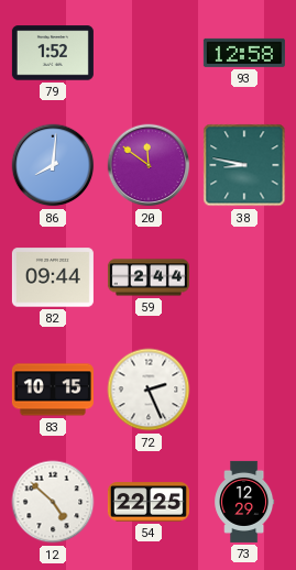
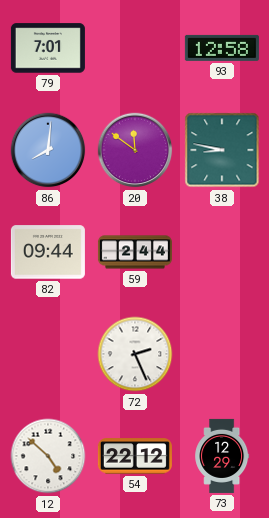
79: 1:52 -> 7:01
83: 10:15 -> none
54: 22:25 -> 22:12
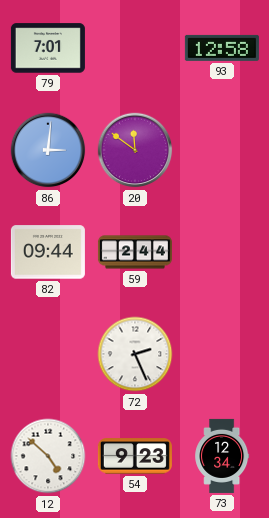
86: 8:01 -> 3:01
38: 8:47 -> none
54: 22:12 -> 9:23
73: 12:29 -> 12:34
